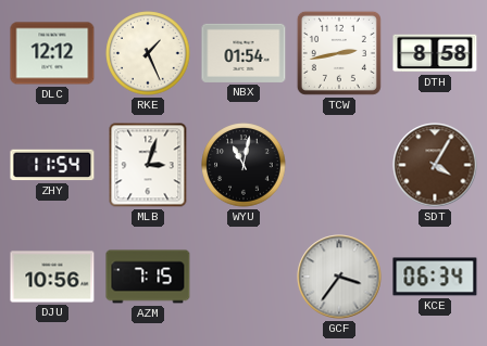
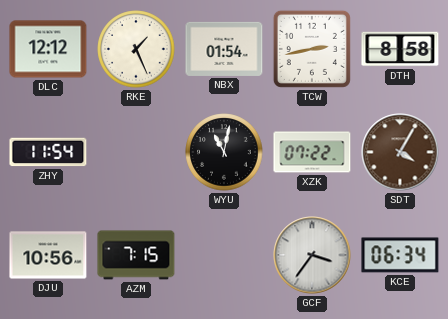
MLB: 3:03 -> none
XZK: none -> 07:22
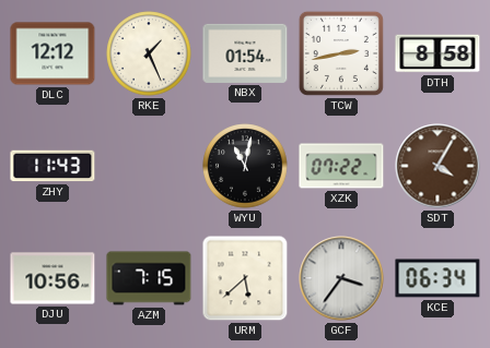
ZHY: 11:54 -> 11:43
URM: none -> 5:38
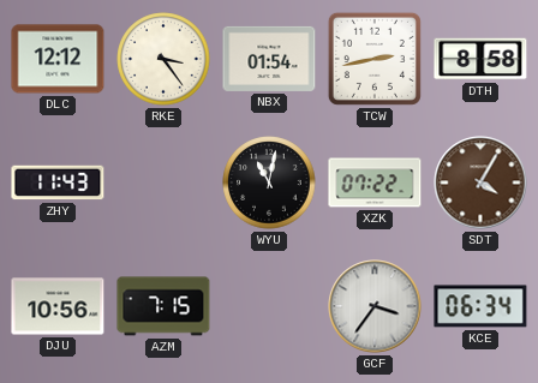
RKE: 1:26 -> 3:24
URM: 5:38 -> none
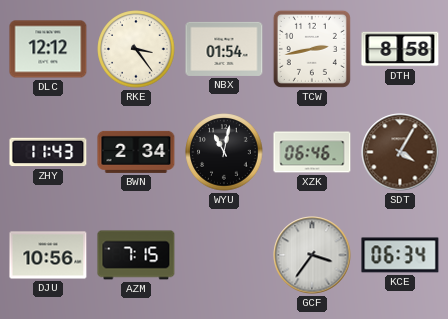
BWN: none -> 2:34
XZK: 07:22 -> 06:46
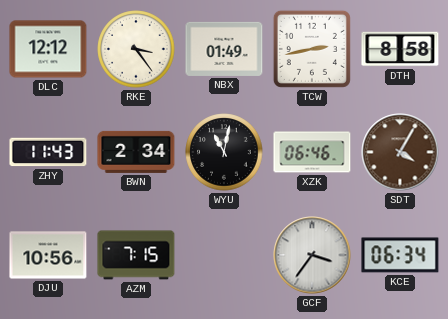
NBX: 01:54 -> 01:49
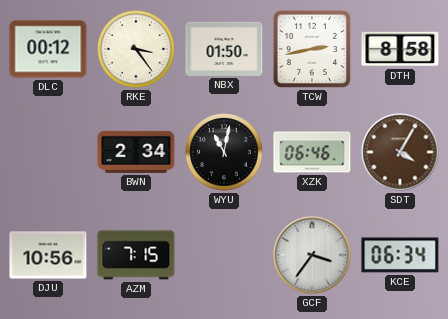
DLC: 12:12 -> 00:12
NBX: 01:49 -> 01:50
ZHY: 11:43 -> none
